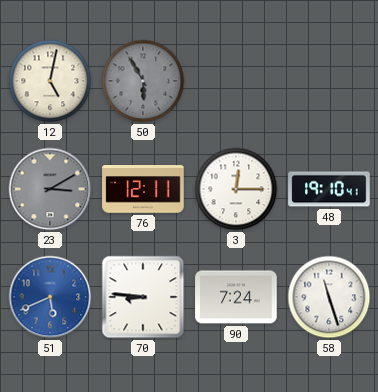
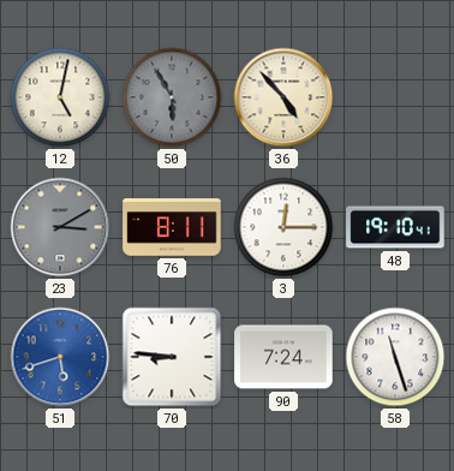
36: none -> 4:53
76: 12:11 -> 8:11
51: 5:41 -> 5:42
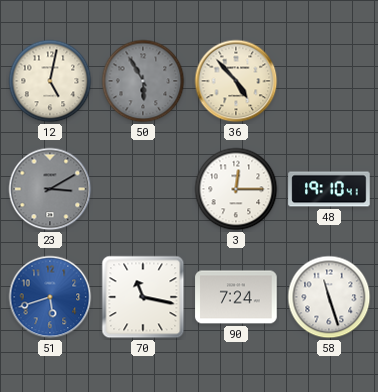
76: 8:11 -> none
70: 8:46 -> 11:17
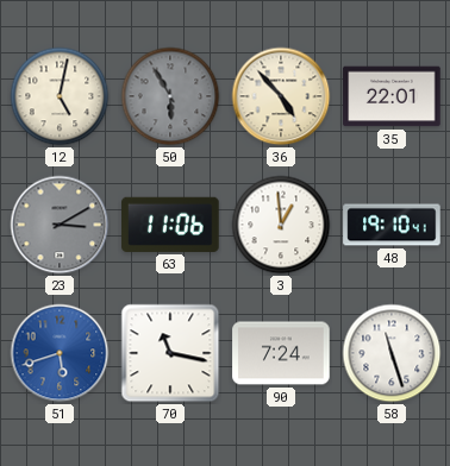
35: none -> 22:01
63: none -> 11:06
3: 12:15 -> 12:59
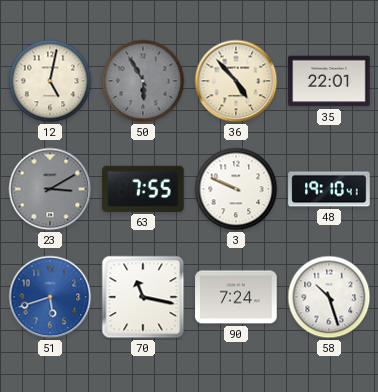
63: 11:06 -> 7:55
3: 12:59 -> 9:49
58: 11:27 -> 10:27
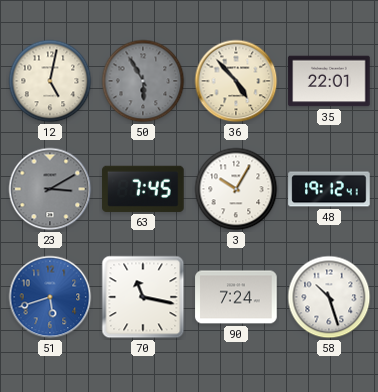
63: 7:55 -> 7:45
3: 9:49 -> 10:05
48: 19:10 -> 19:12
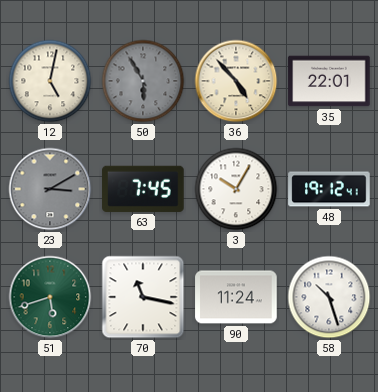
51 dial: blue -> green
90: 7:24 -> 11:24
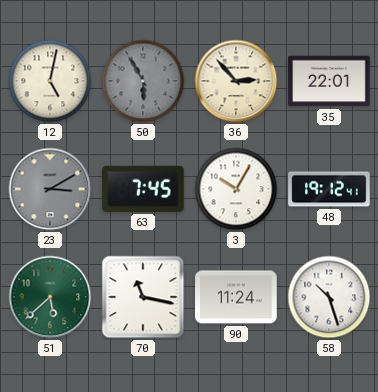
36: 4:53 -> 2:53
51: 5:42 -> 5:38
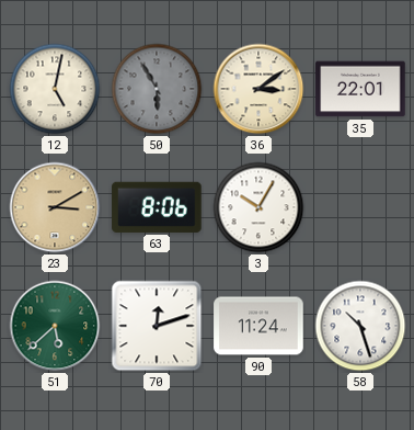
36: 2:53 -> 3:09
23 dial: grey -> champagne
63: 7:45 -> 8:06
48: 19:12 -> none
70: 11:17 -> 12:12
